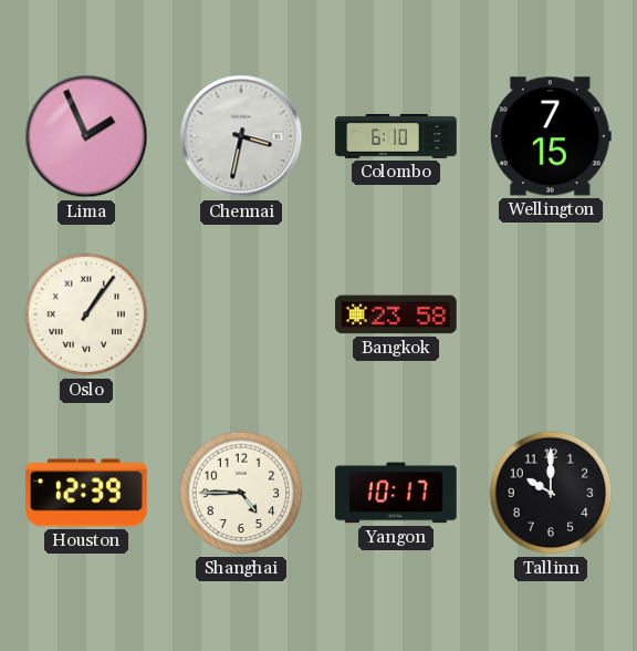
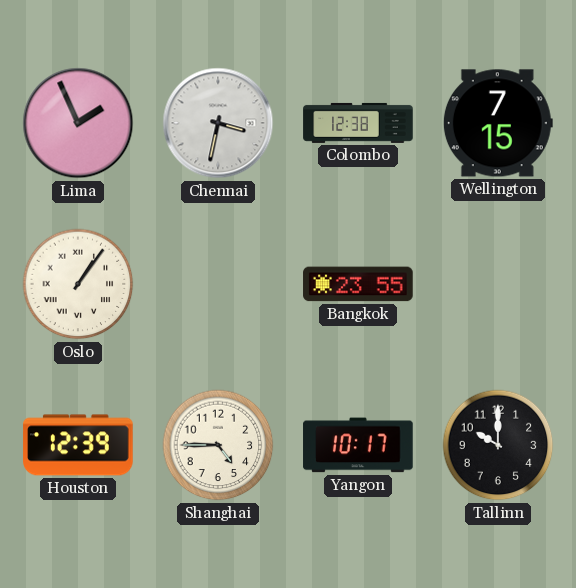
Colombo: 6:10 -> 12:38
Bangkok: 23:58 -> 23:55
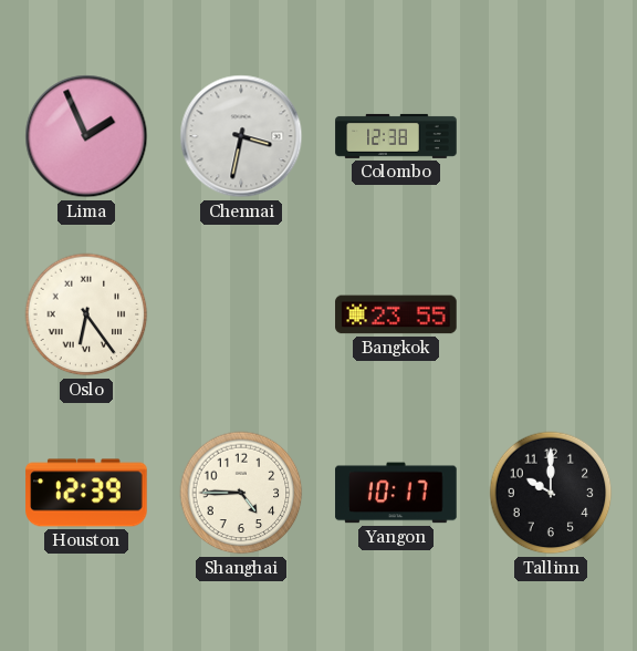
Wellington: 7:15 -> none
Oslo: 1:06 -> 6:24
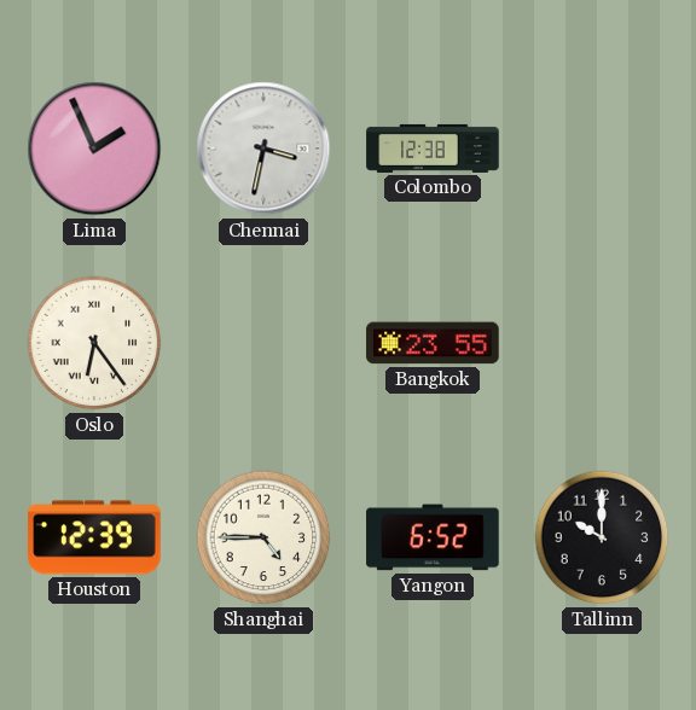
Yangon: 10:17 -> 6:52
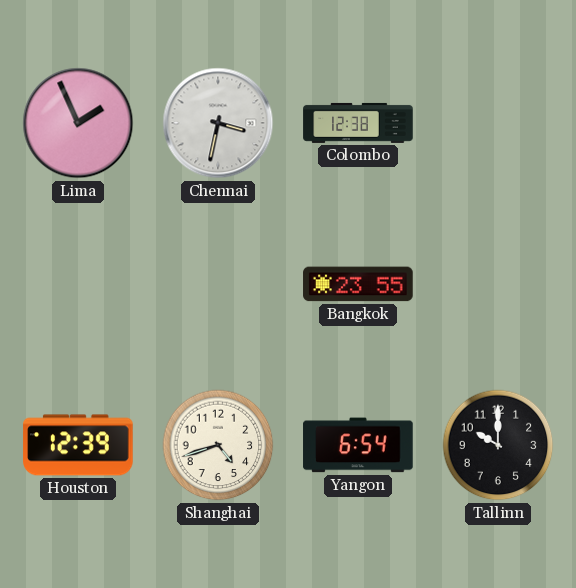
Oslo: 6:24 -> none
Shanghai: 4:45 -> 4:42
Yangon: 6:52 -> 6:54
